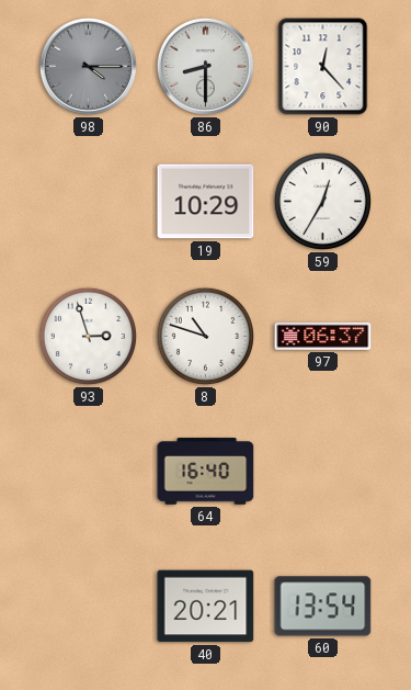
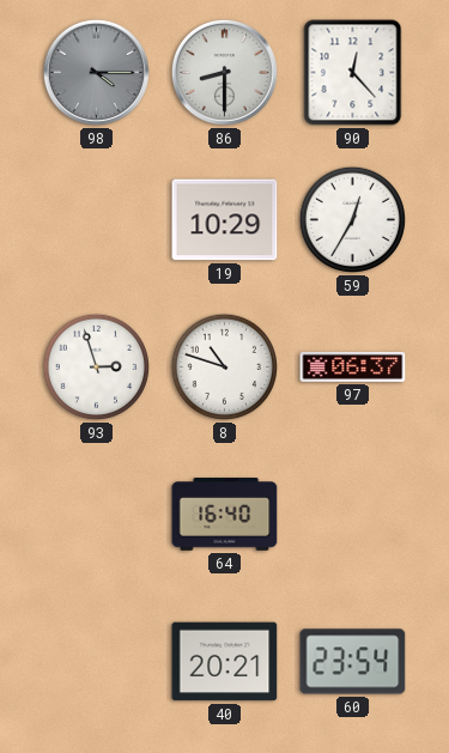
60: 13:54 -> 23:54
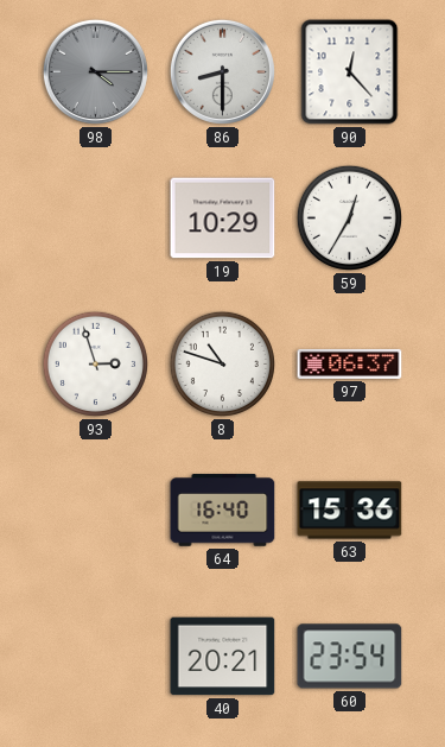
63: none -> 15:36
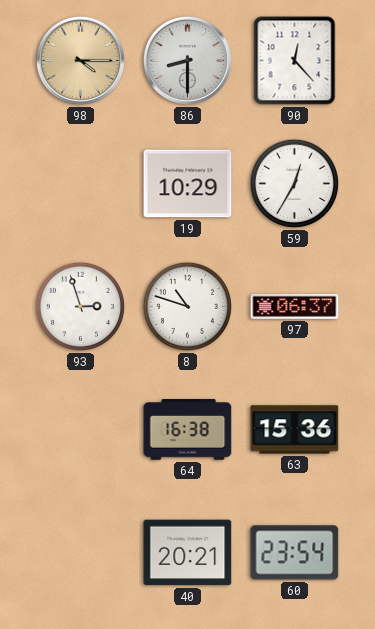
98 dial: grey -> champagne
64: 16:40 -> 16:38
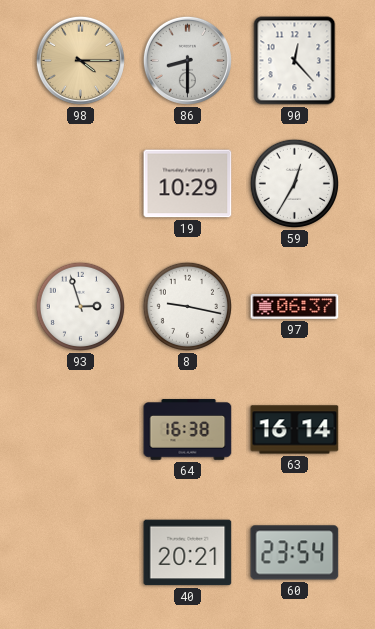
8: 10:48 -> 9:17
63: 15:36 -> 16:14
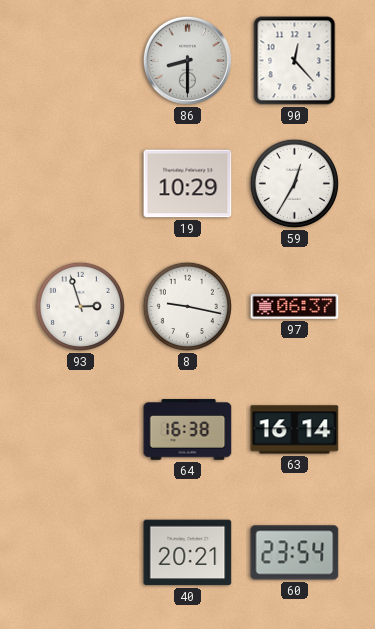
98: 4:15 -> none
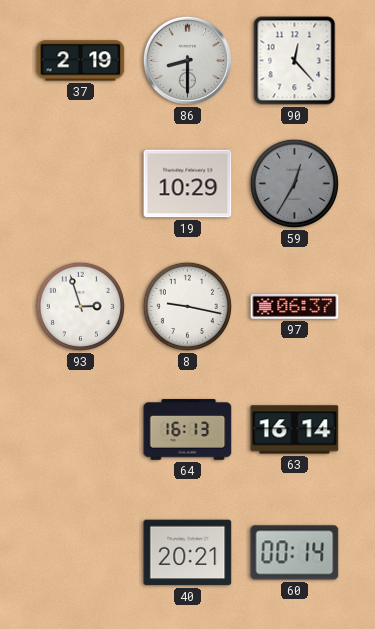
37: none -> 2:19
59 dial: white -> grey
64: 16:38 -> 16:13
60: 23:54 -> 00:14
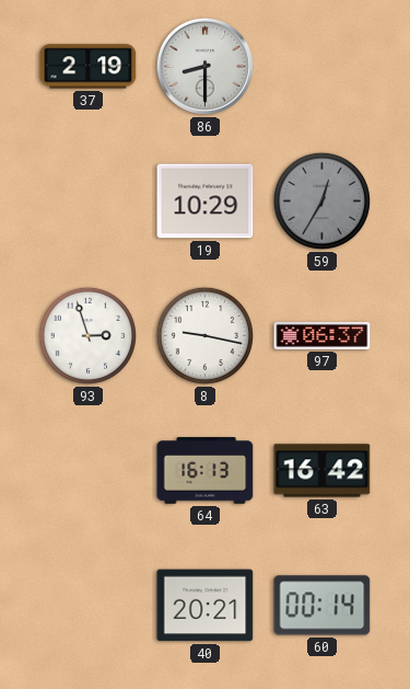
90: 12:23 -> none
63: 16:14 -> 16:42
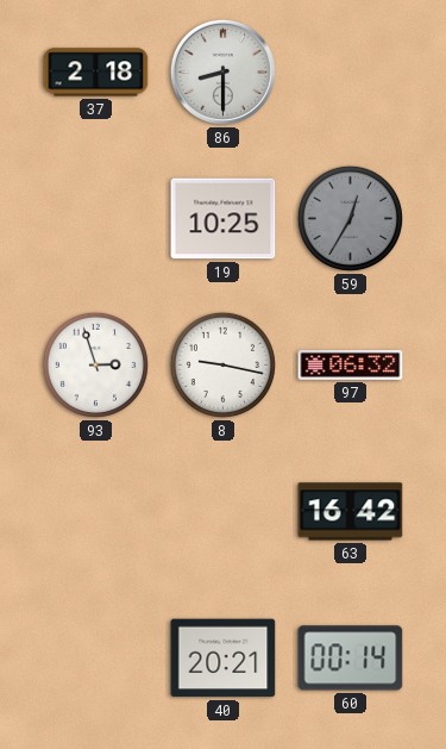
37: 2:19 -> 2:18
19: 10:29 -> 10:25
97: 06:37 -> 06:32
64: 16:13 -> none
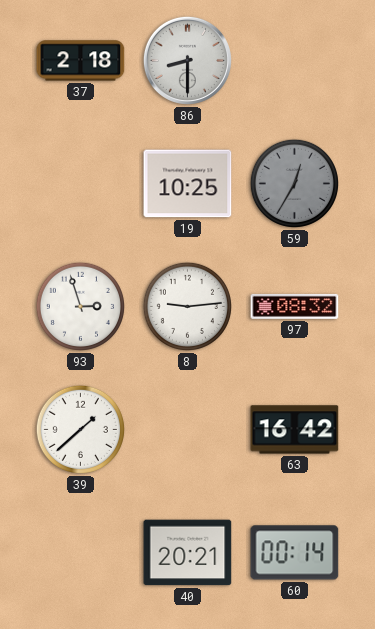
8: 9:17 -> 9:14
97: 06:32 -> 08:32
39: none -> 1:38
